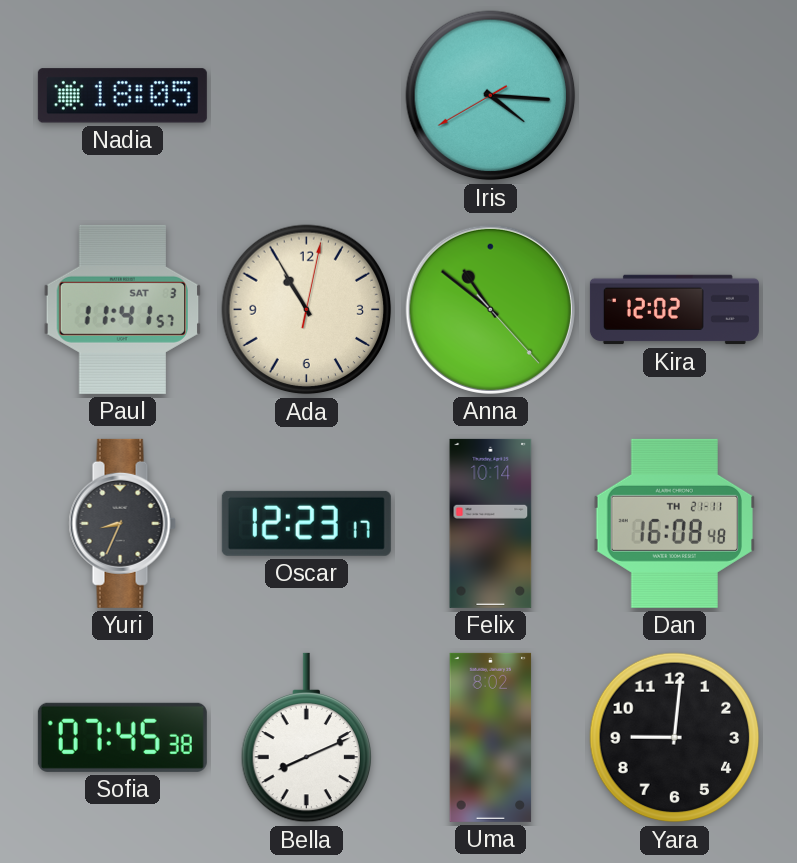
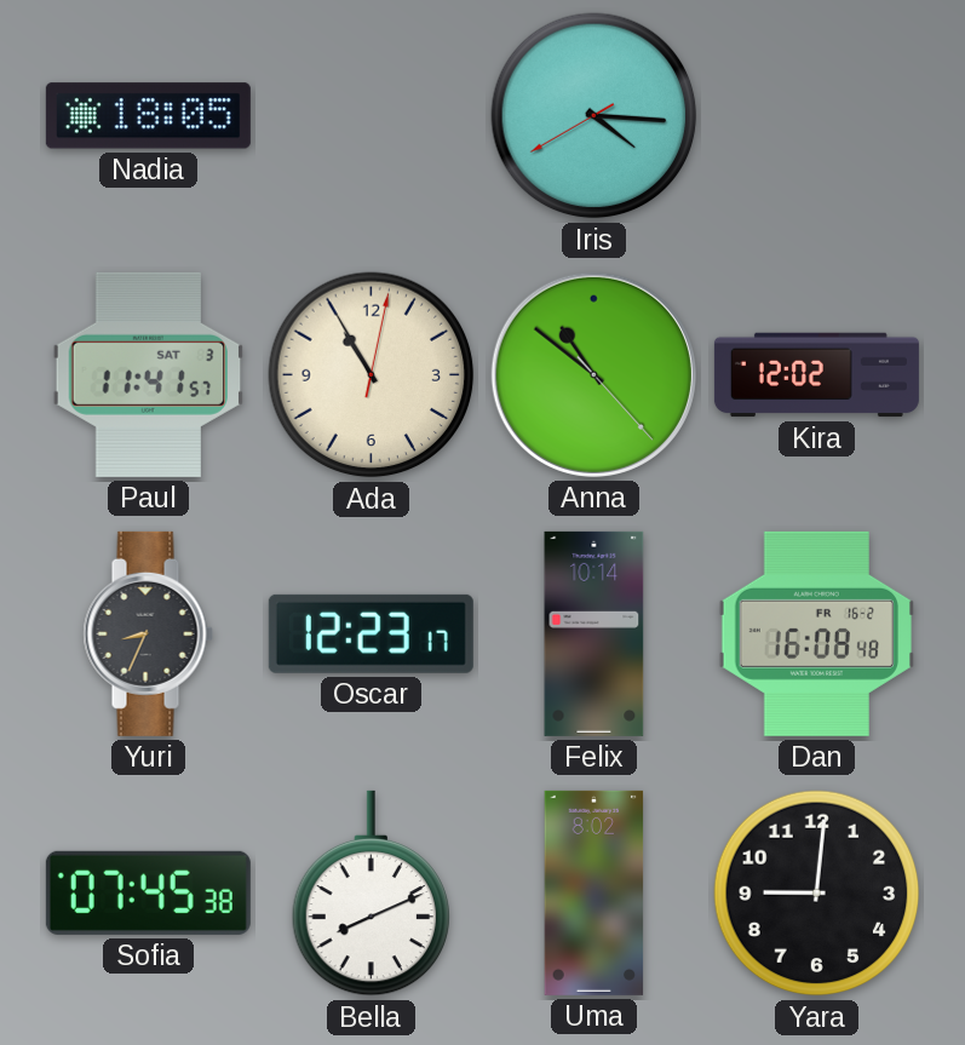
Dan date: TH 21-11 -> FR 16-2
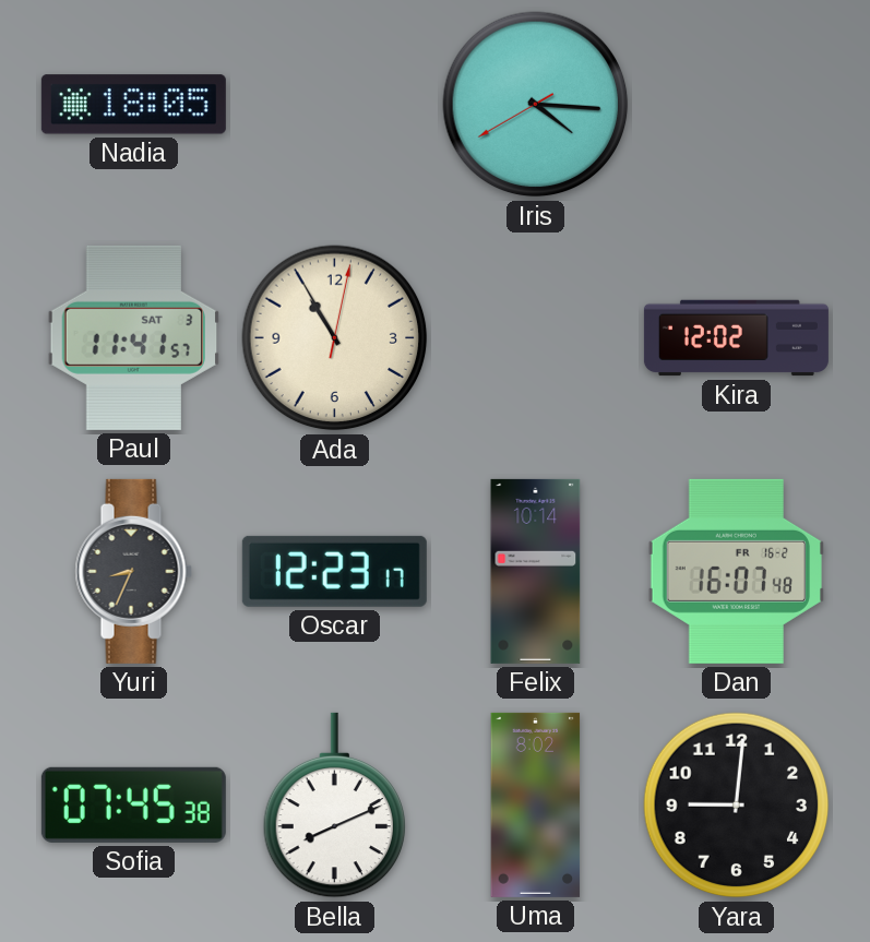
Anna: 10:51 -> none
Dan: 16:08 -> 16:07
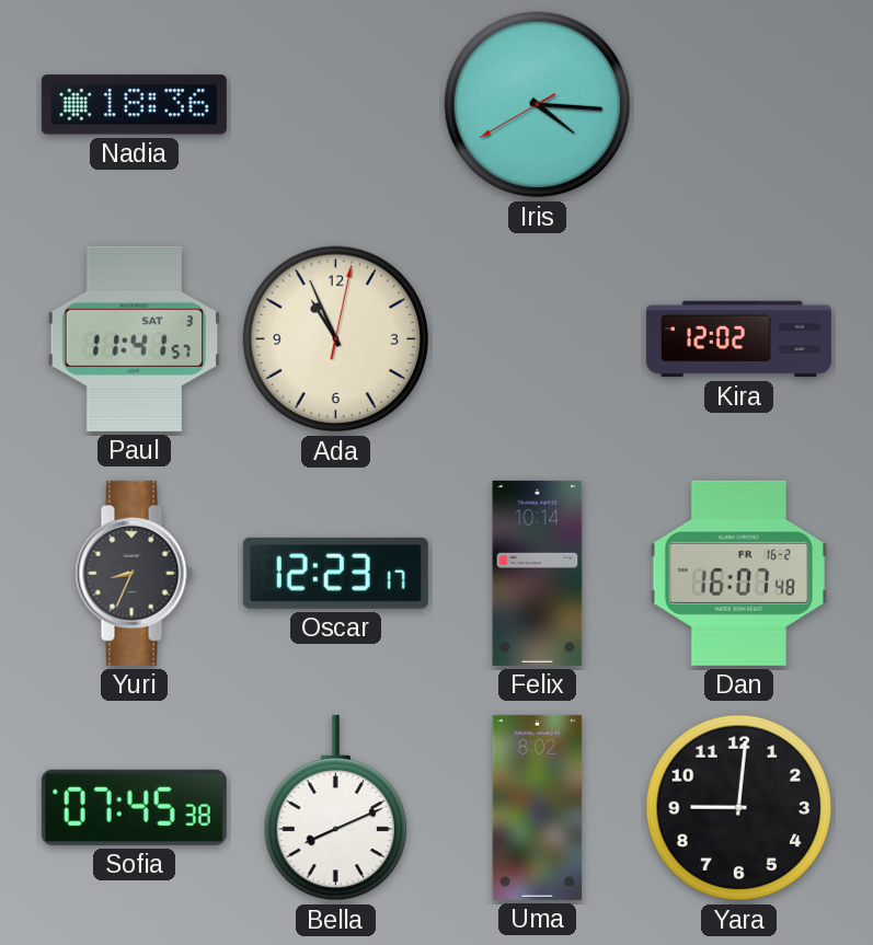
Nadia: 18:05 -> 18:36
Ada: 10:55 -> 10:56
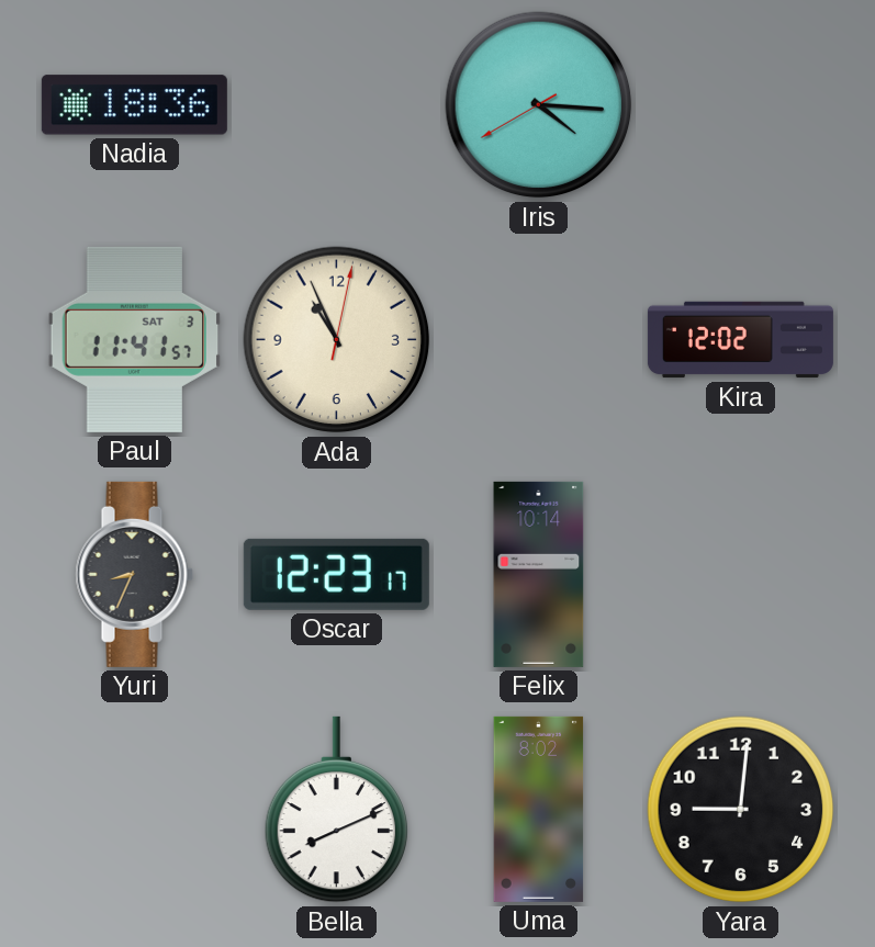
Dan: 16:07 -> none
Sofia: 07:45 -> none
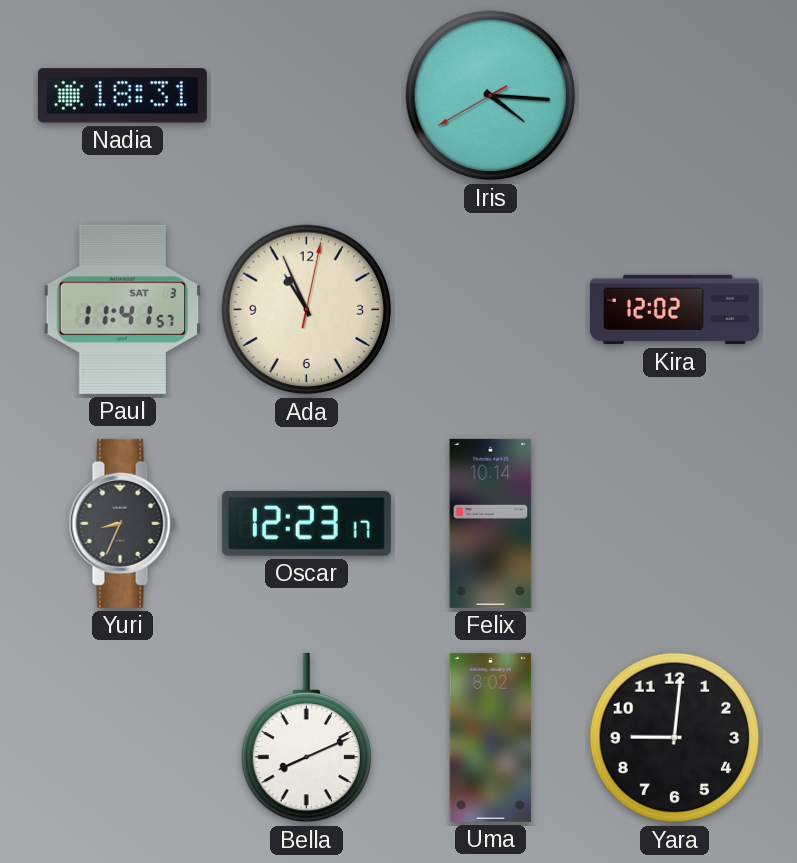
Nadia: 18:36 -> 18:31
